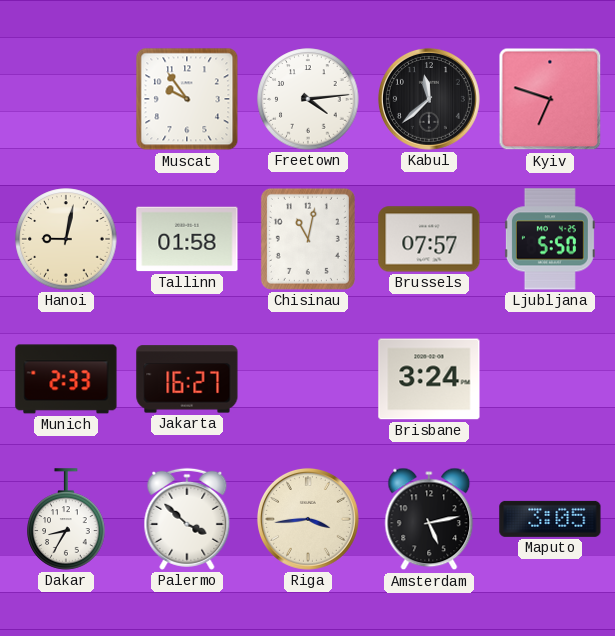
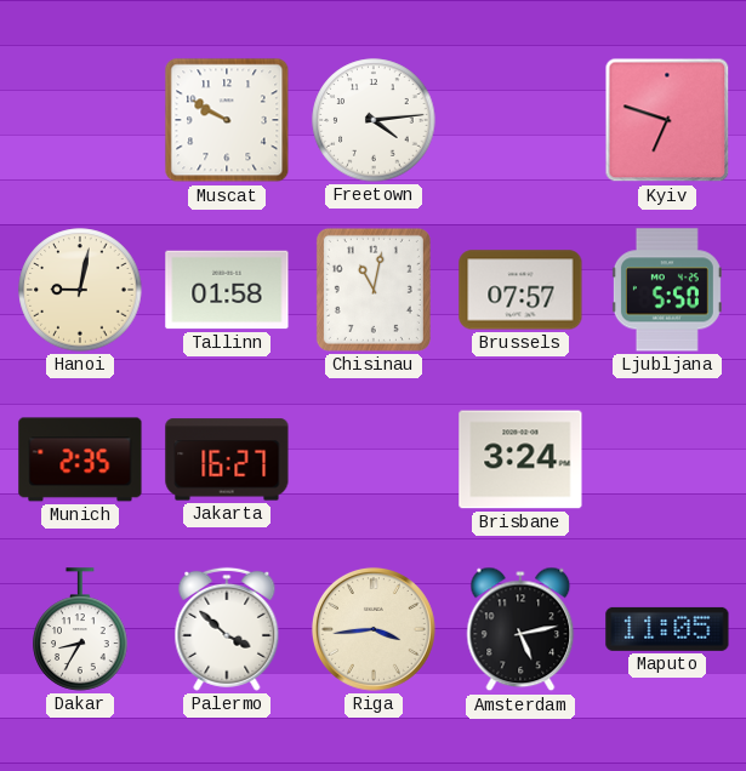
Muscat: 9:54 -> 9:50
Kabul: 11:38 -> none
Munich: 2:33 -> 2:35
Maputo: 3:05 -> 11:05
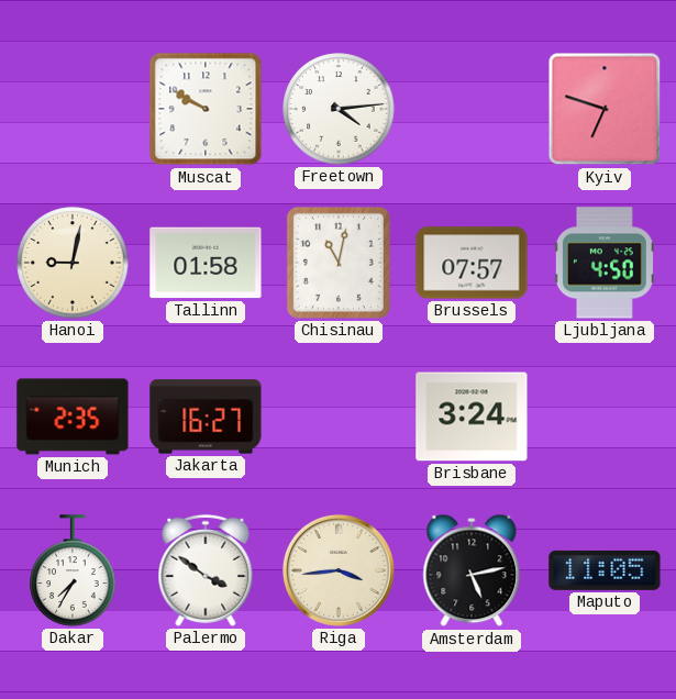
Ljubljana: 5:50 -> 4:50
Dakar: 8:35 -> 7:35
Palermo: 3:52 -> 3:51
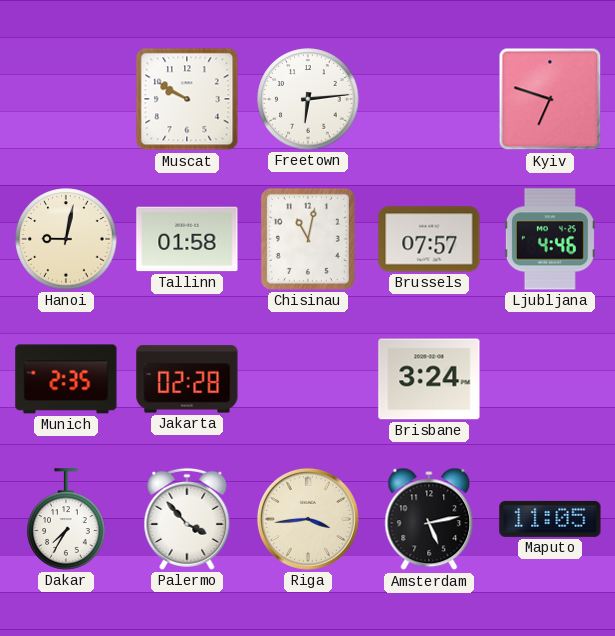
Freetown: 4:14 -> 6:14
Ljubljana: 4:50 -> 4:46
Jakarta: 16:27 -> 02:28
Palermo: 3:51 -> 3:53
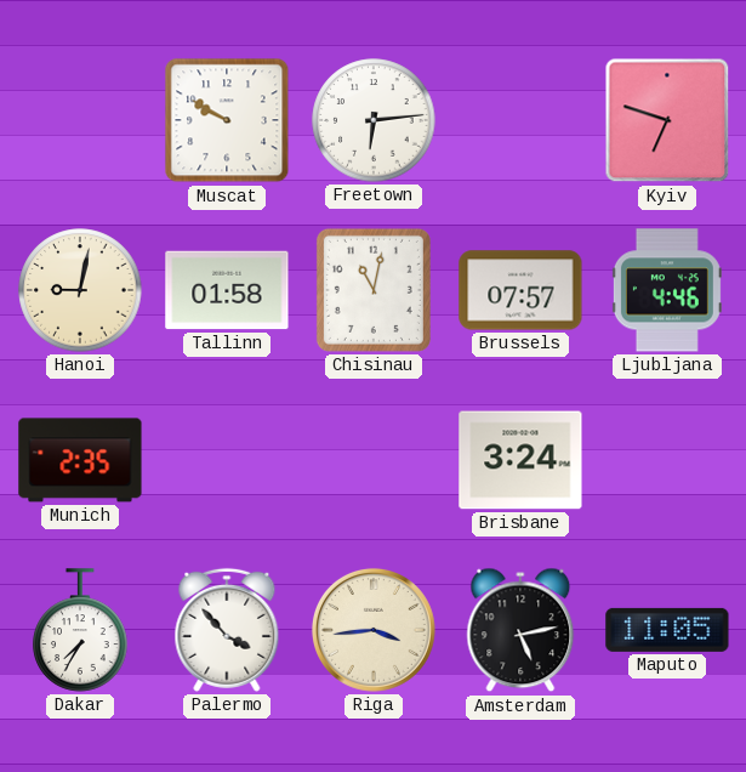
Jakarta: 02:28 -> none
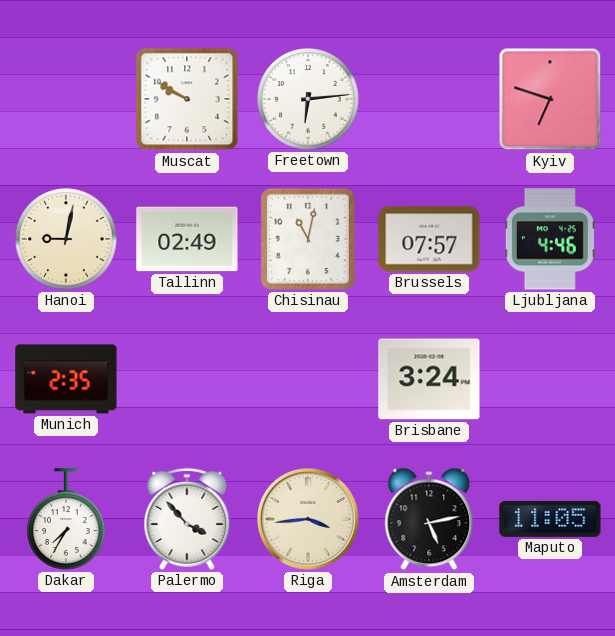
Tallinn: 01:58 -> 02:49
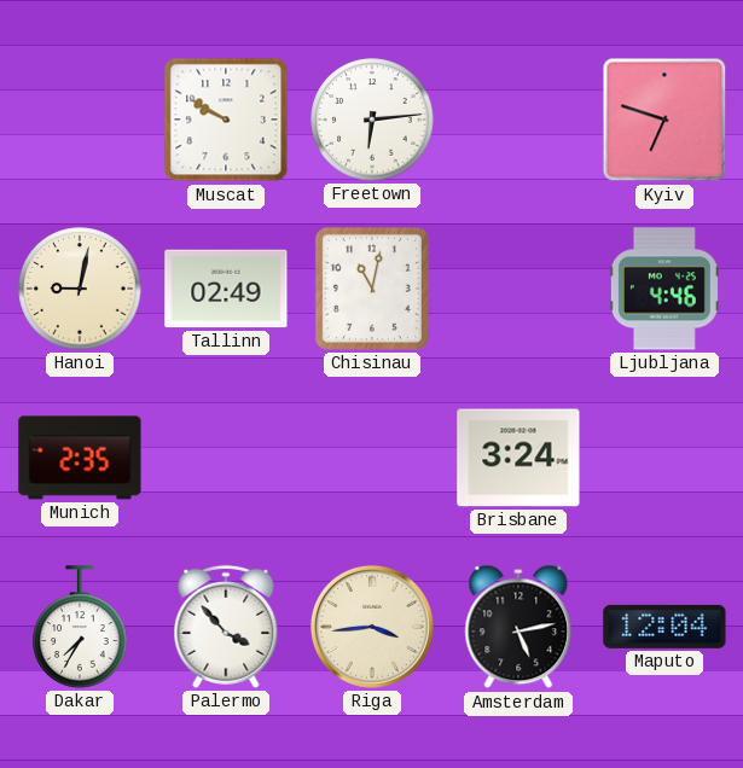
Brussels: 07:57 -> none
Maputo: 11:05 -> 12:04
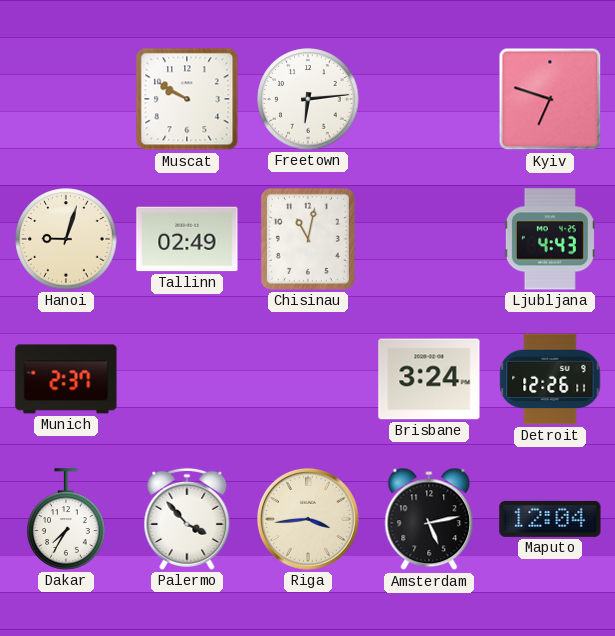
Hanoi: 9:02 -> 9:03
Ljubljana: 4:46 -> 4:43
Munich: 2:35 -> 2:37
Detroit: none -> 12:26
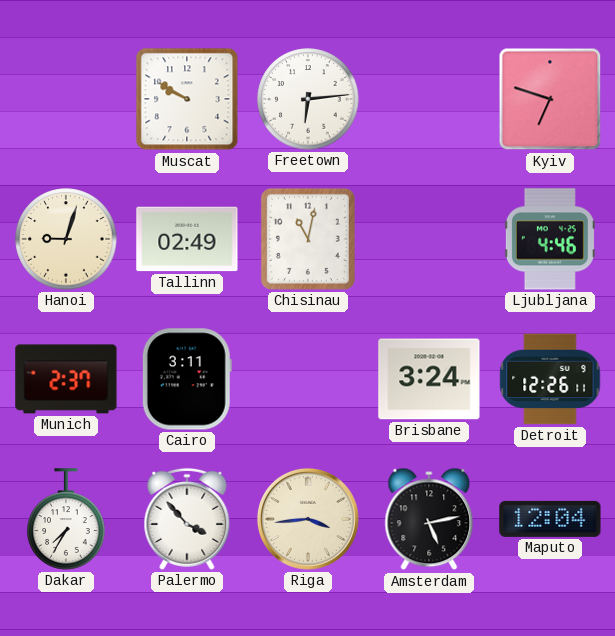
Ljubljana: 4:43 -> 4:46
Cairo: none -> 3:11
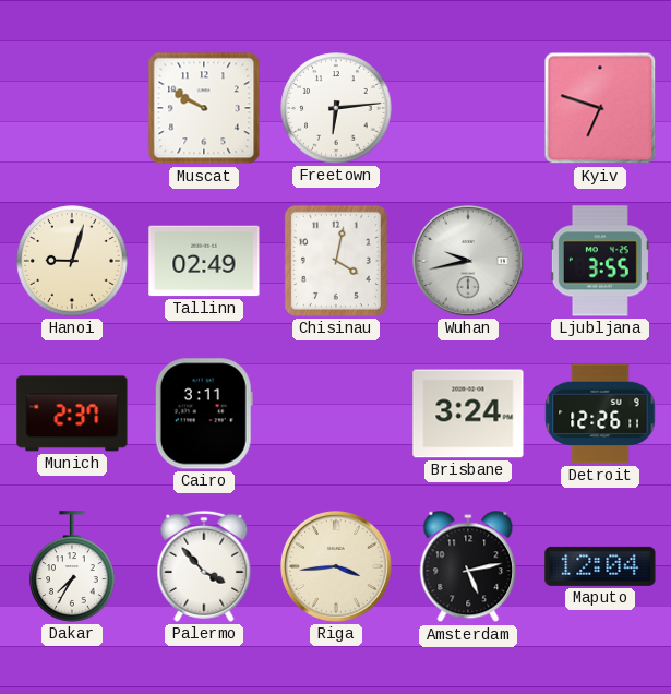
Chisinau: 11:02 -> 4:02
Wuhan: none -> 9:43
Ljubljana: 4:46 -> 3:55
